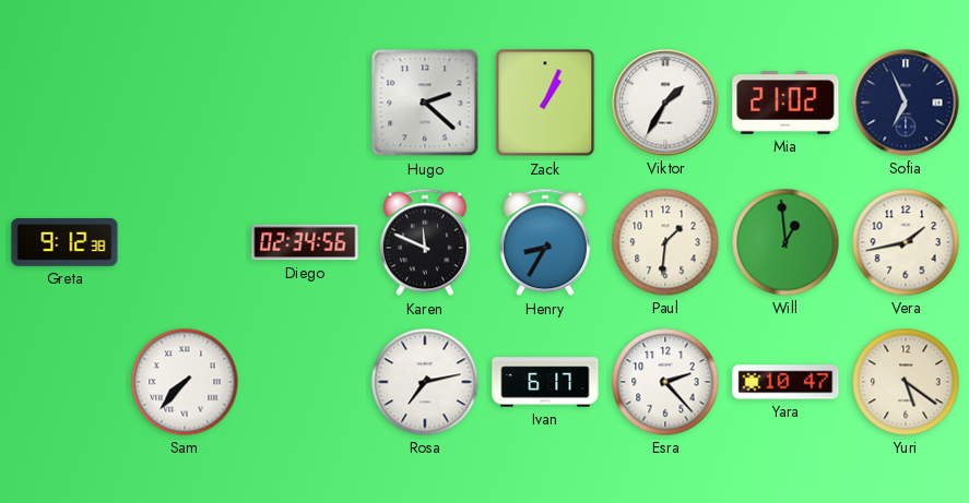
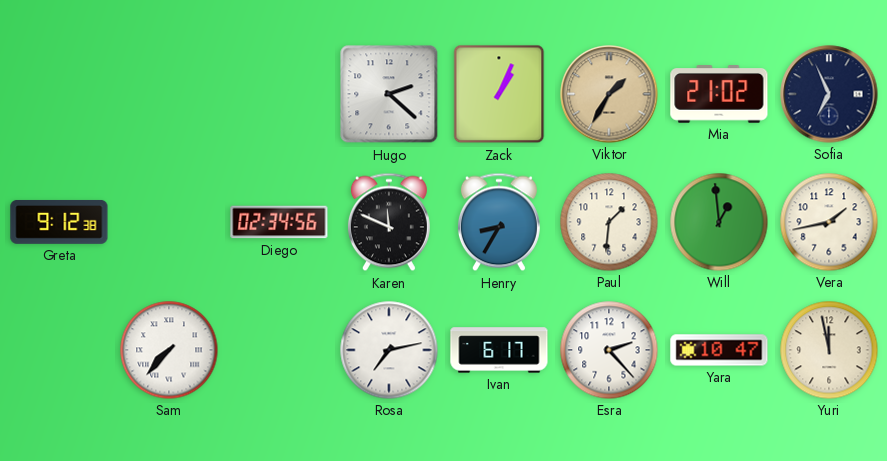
Viktor dial: white -> champagne
Yuri: 5:21 -> 11:58
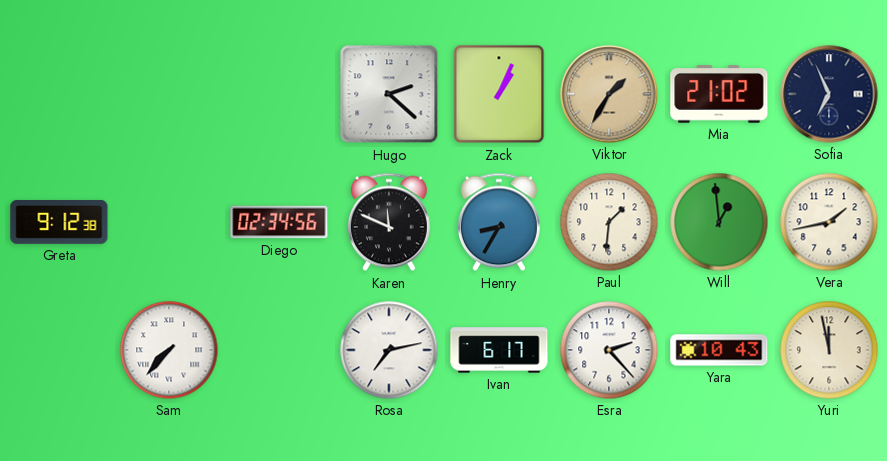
Yara: 10:47 -> 10:43
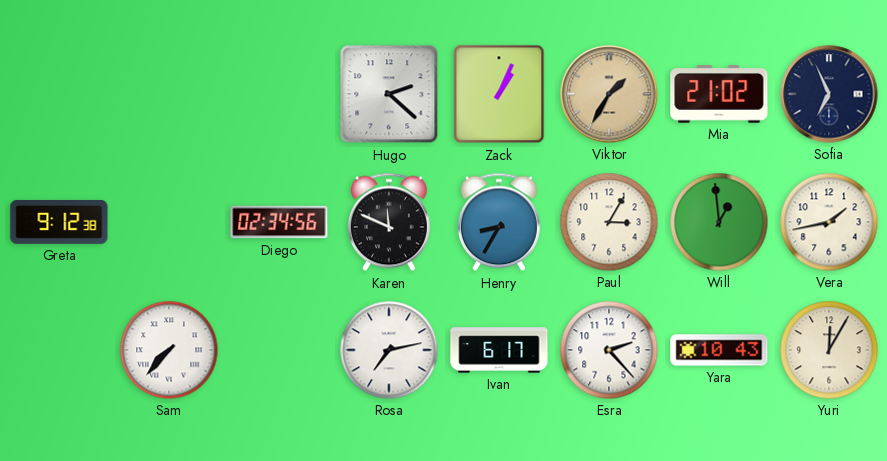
Paul: 1:31 -> 3:05
Yuri: 11:58 -> 12:05
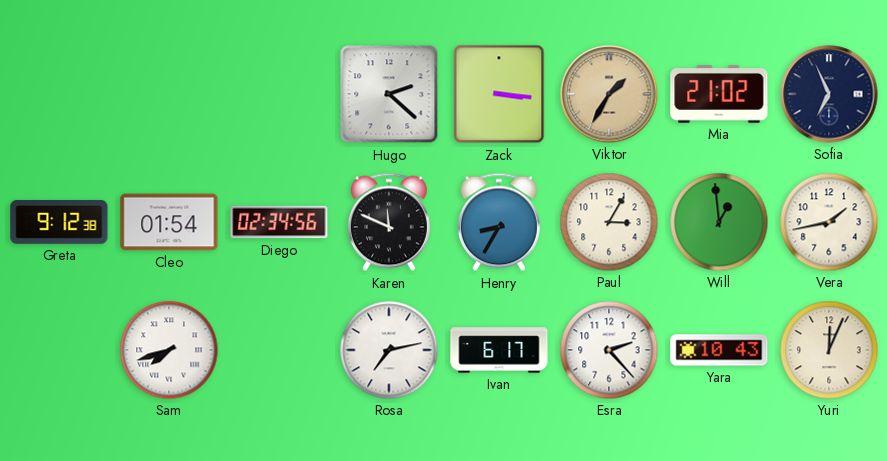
Zack: 1:04 -> 3:16
Cleo: none -> 01:54
Sam: 7:37 -> 7:42
Yuri: 12:05 -> 12:04
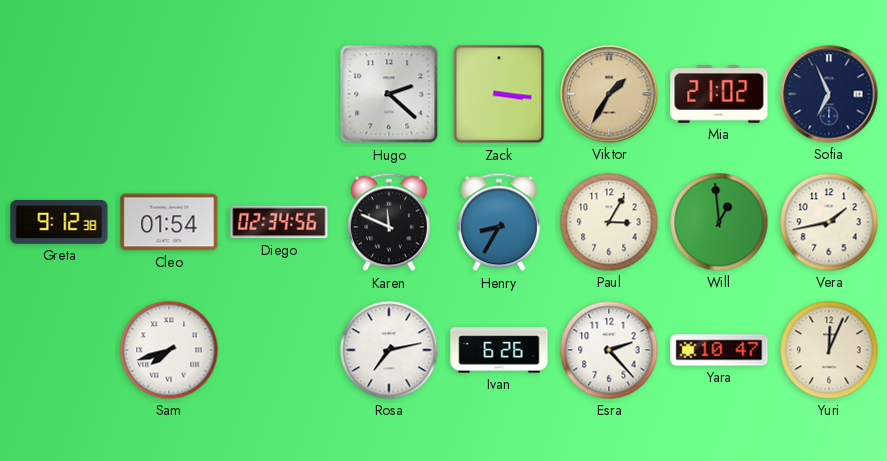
Ivan: 6:17 -> 6:26
Yara: 10:43 -> 10:47
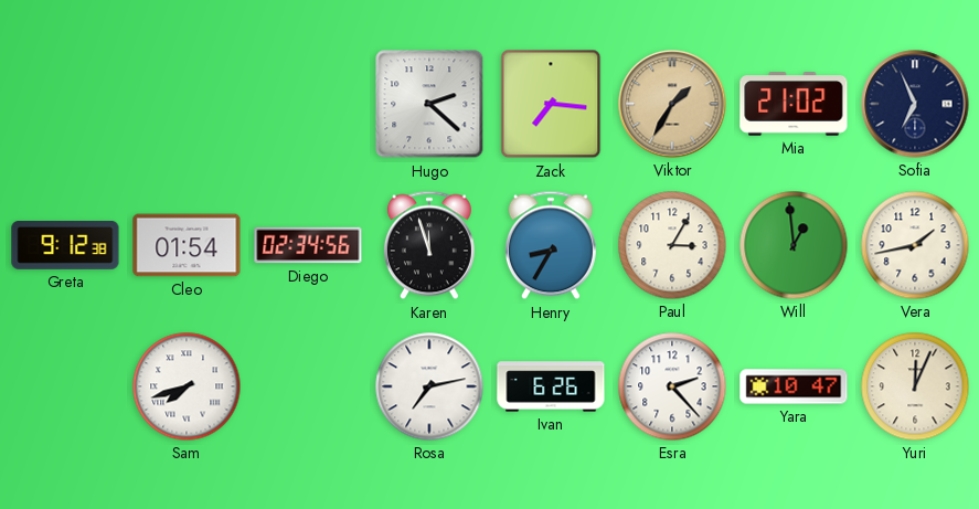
Zack: 3:16 -> 7:16
Karen: 11:49 -> 11:57
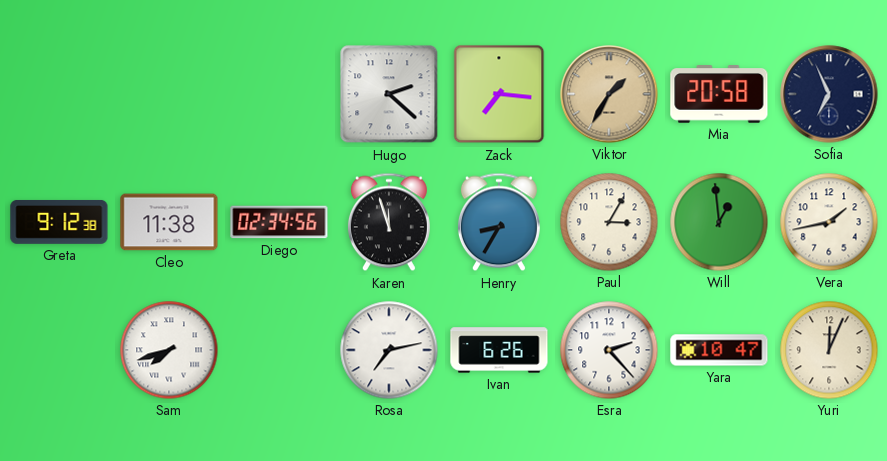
Mia: 21:02 -> 20:58
Cleo: 01:54 -> 11:38
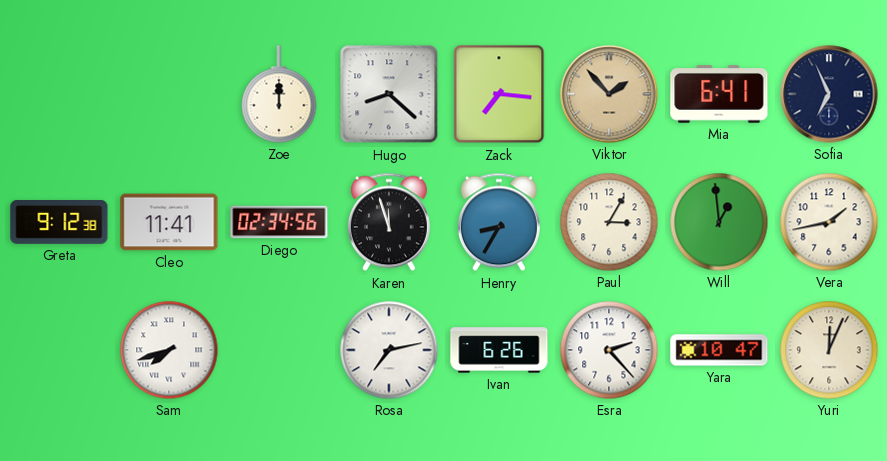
Zoe: none -> 12:00
Hugo: 2:22 -> 8:22
Viktor: 1:35 -> 1:53
Mia: 20:58 -> 6:41
Cleo: 11:38 -> 11:41
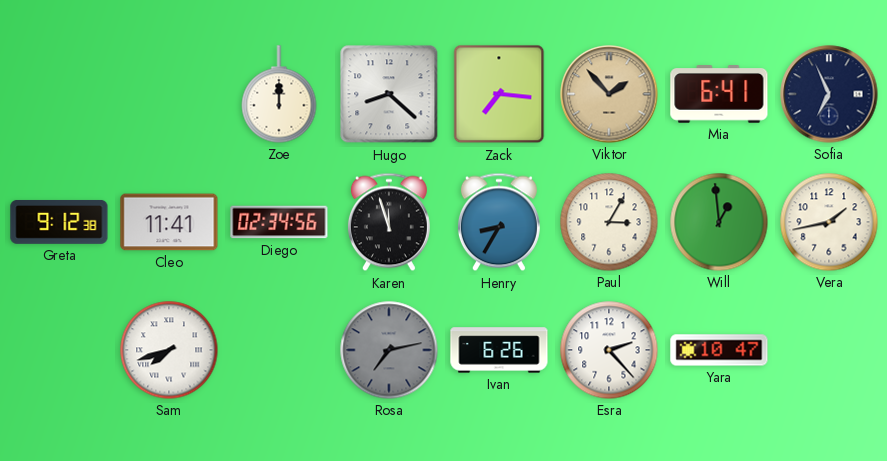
Rosa dial: white -> grey
Yuri: 12:04 -> none
